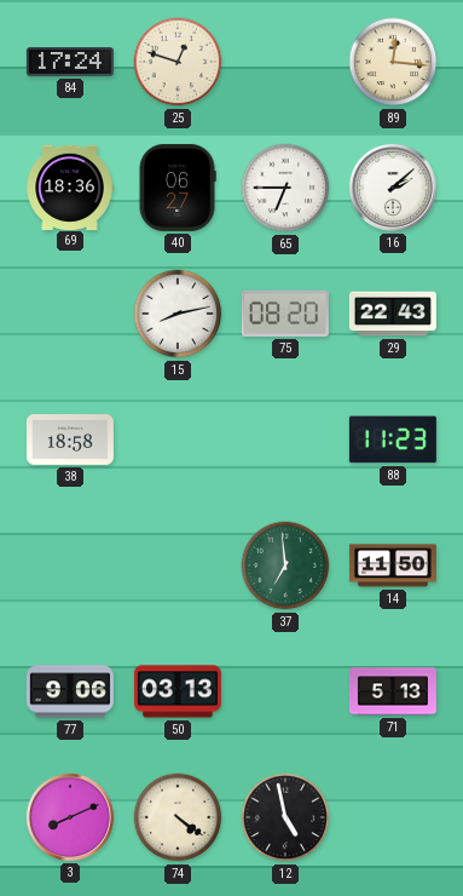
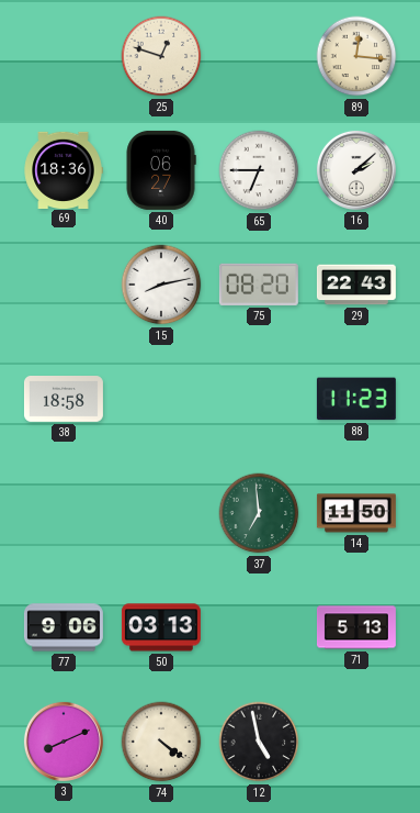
84: 17:24 -> none
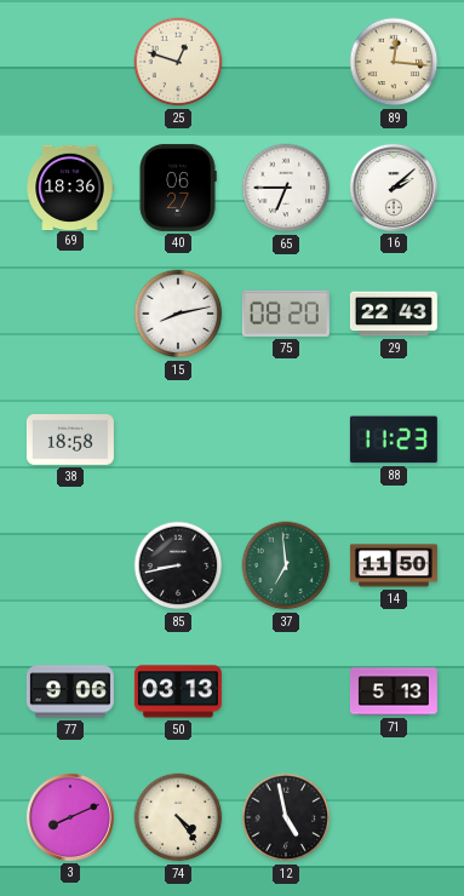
85: none -> 8:43
74: 4:21 -> 4:24
